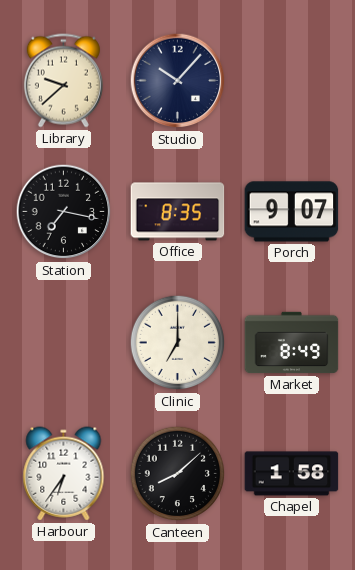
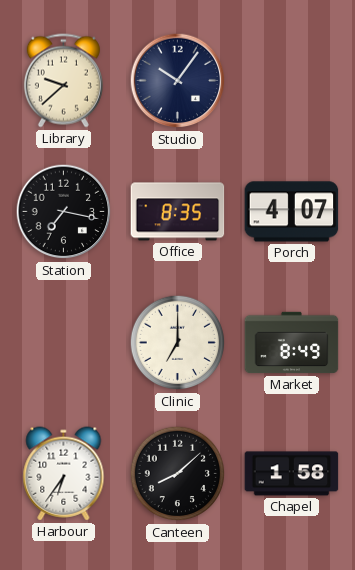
Studio: 10:07 -> 10:06
Porch: 9:07 -> 4:07
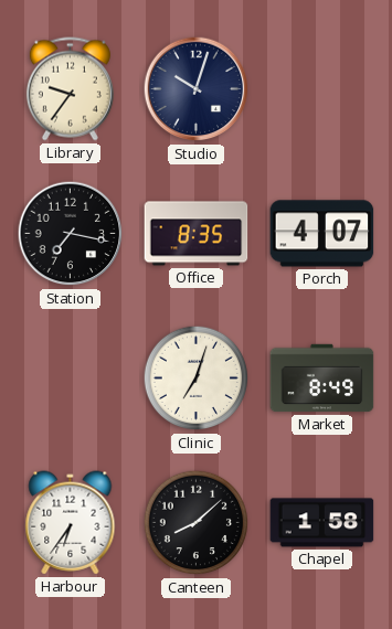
Library: 9:38 -> 9:36
Studio: 10:06 -> 10:03
Clinic: 7:00 -> 7:03
